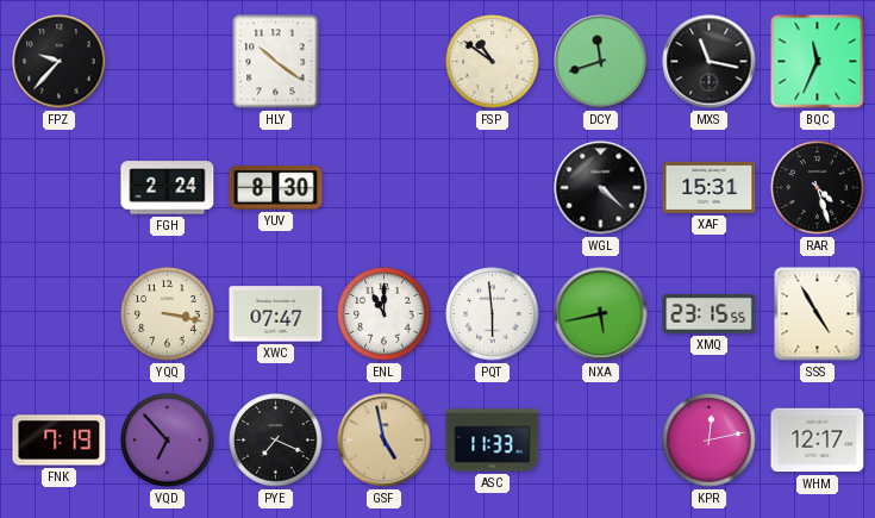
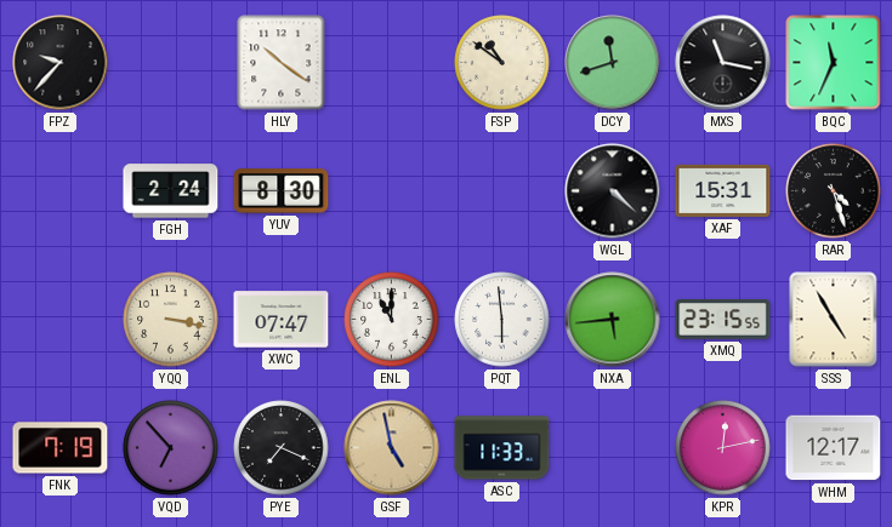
NXA: 5:43 -> 5:44
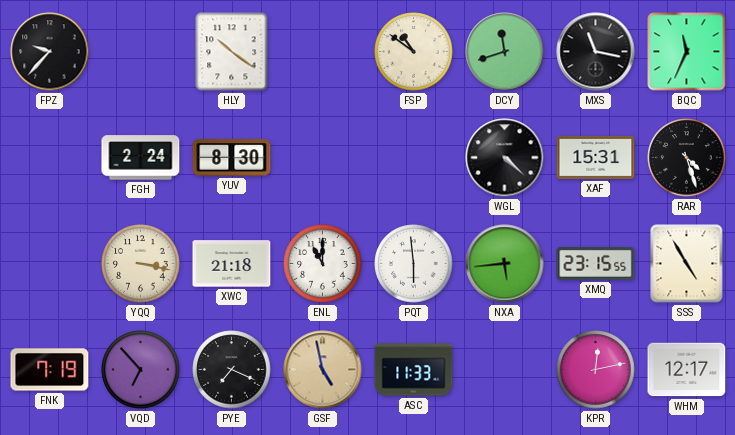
XWC: 07:47 -> 21:18
